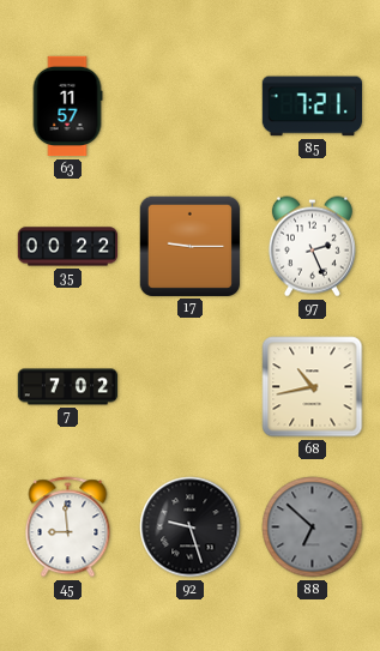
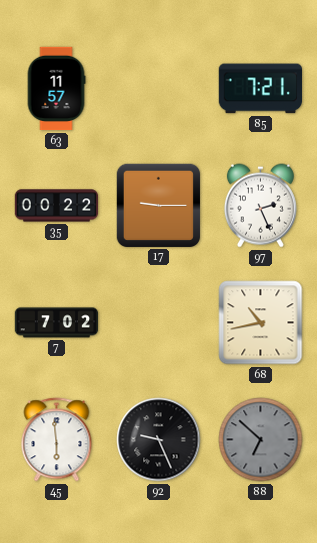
45: 8:59 -> 5:59
92: 9:27 -> 9:26
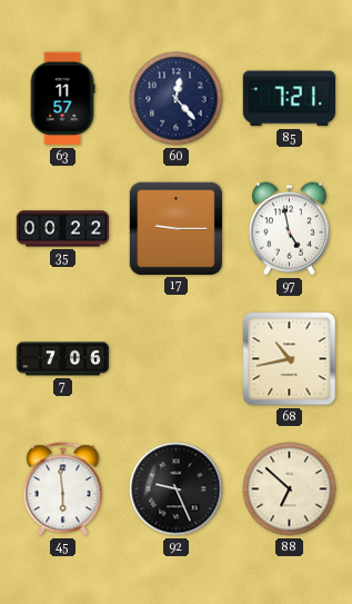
60: none -> 12:23
97: 2:26 -> 4:58
7: 7:02 -> 7:06
88 dial: grey -> cream
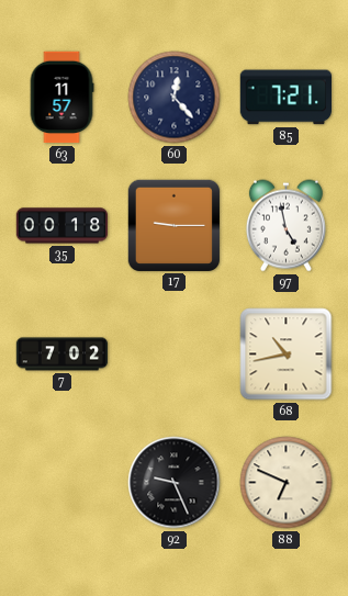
35: 00:22 -> 00:18
7: 7:06 -> 7:02
45: 5:59 -> none
88: 6:52 -> 6:49
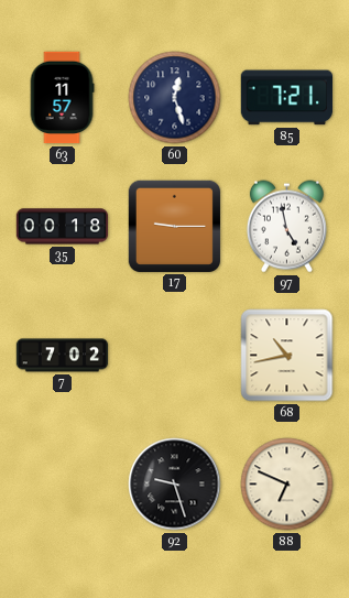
60: 12:23 -> 12:27
92: 9:26 -> 9:27
